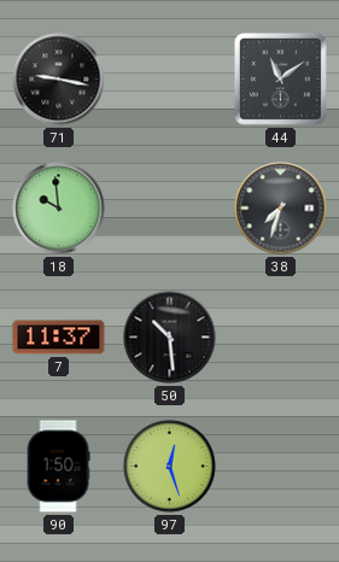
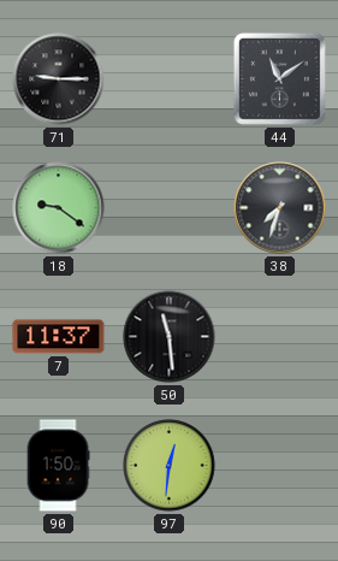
71: 9:17 -> 9:15
18: 9:59 -> 9:21
50: 10:29 -> 11:29
97: 12:27 -> 12:31
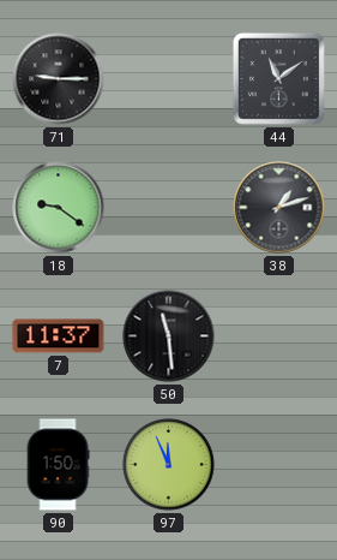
38: 7:33 -> 1:12
97: 12:31 -> 11:56
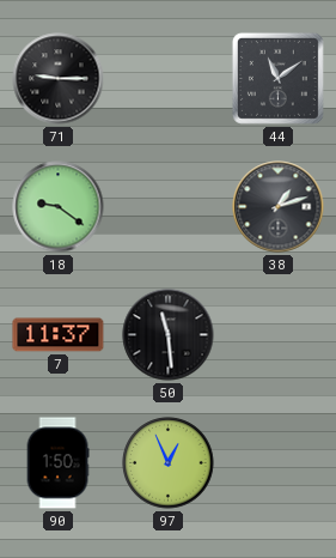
97: 11:56 -> 12:56
